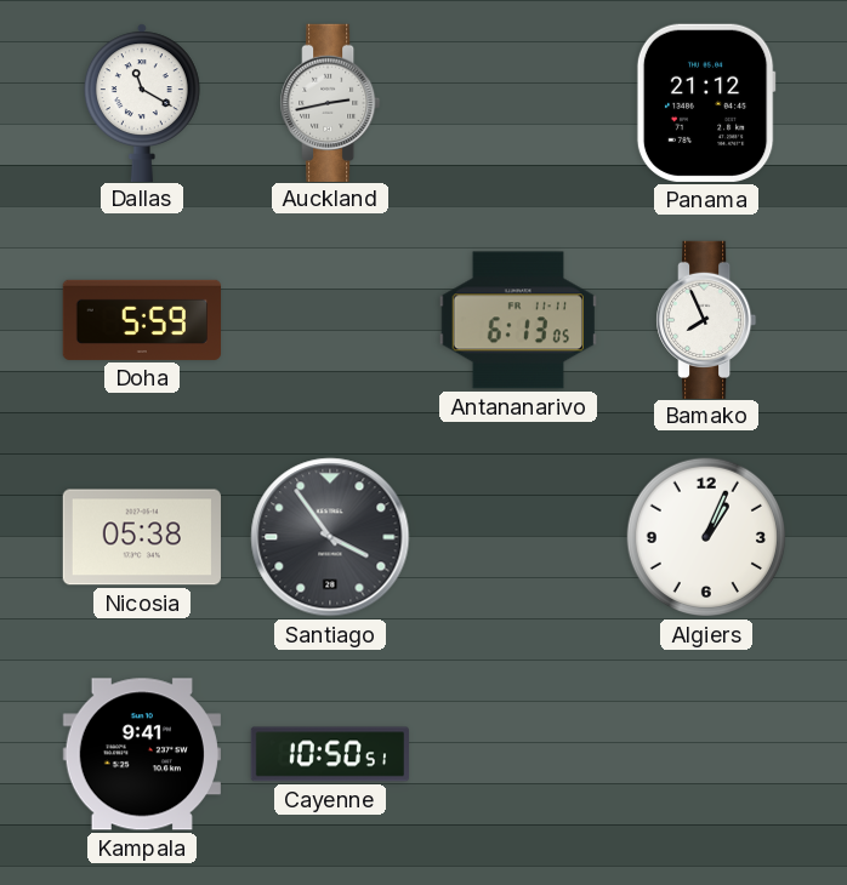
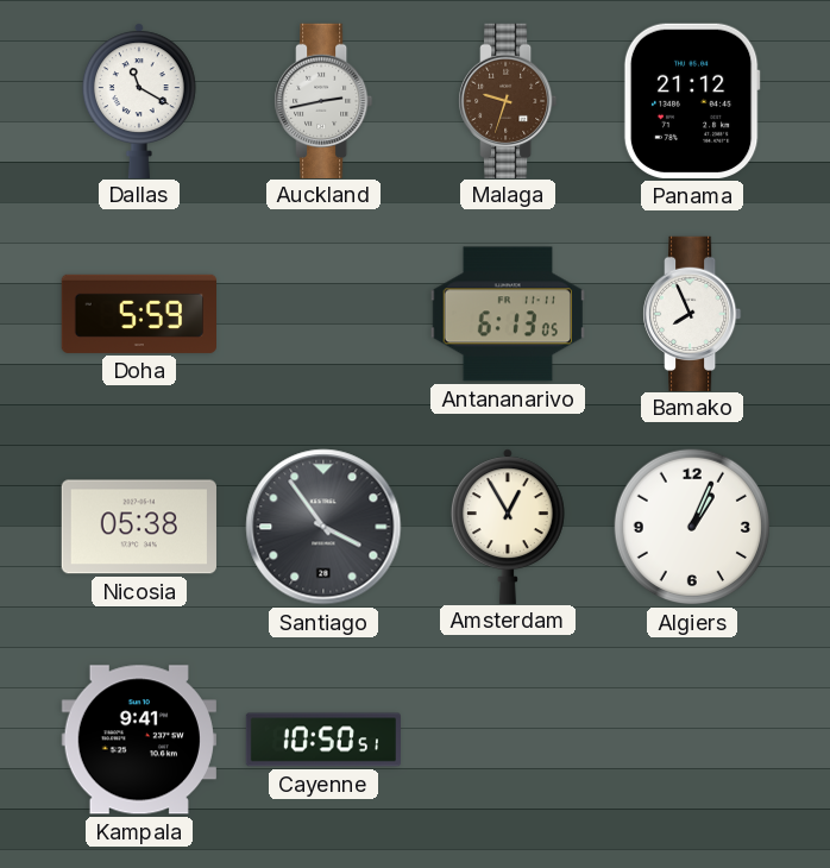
Malaga: none -> 9:33
Amsterdam: none -> 12:55
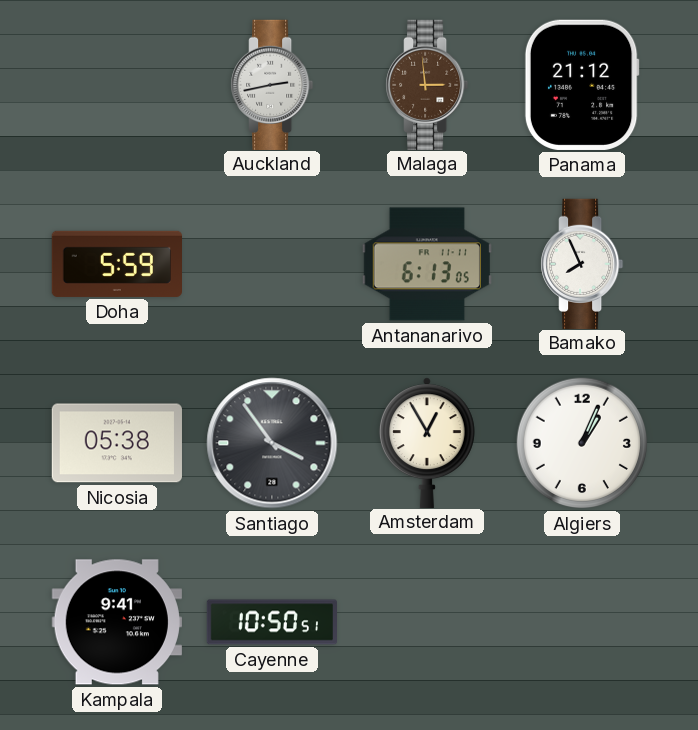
Dallas: 11:20 -> none
Malaga: 9:33 -> 2:59
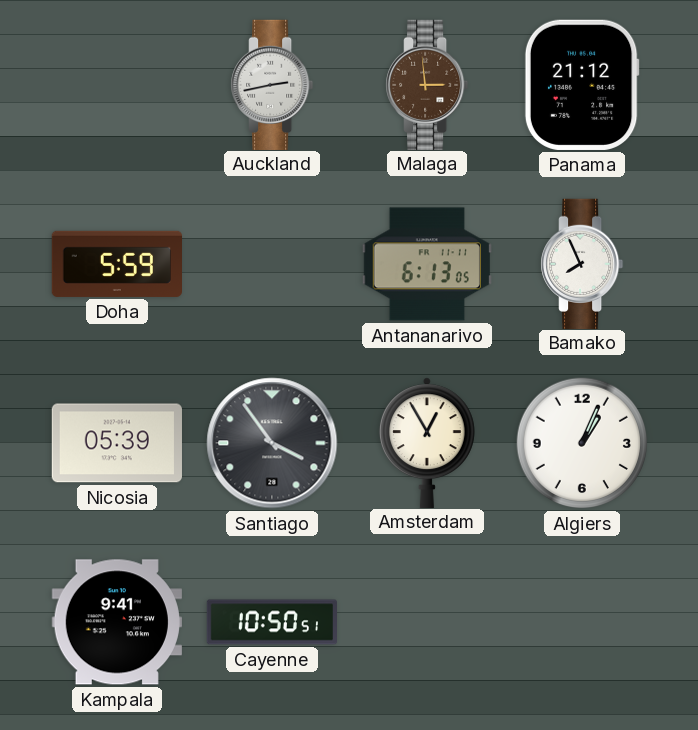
Nicosia: 05:38 -> 05:39
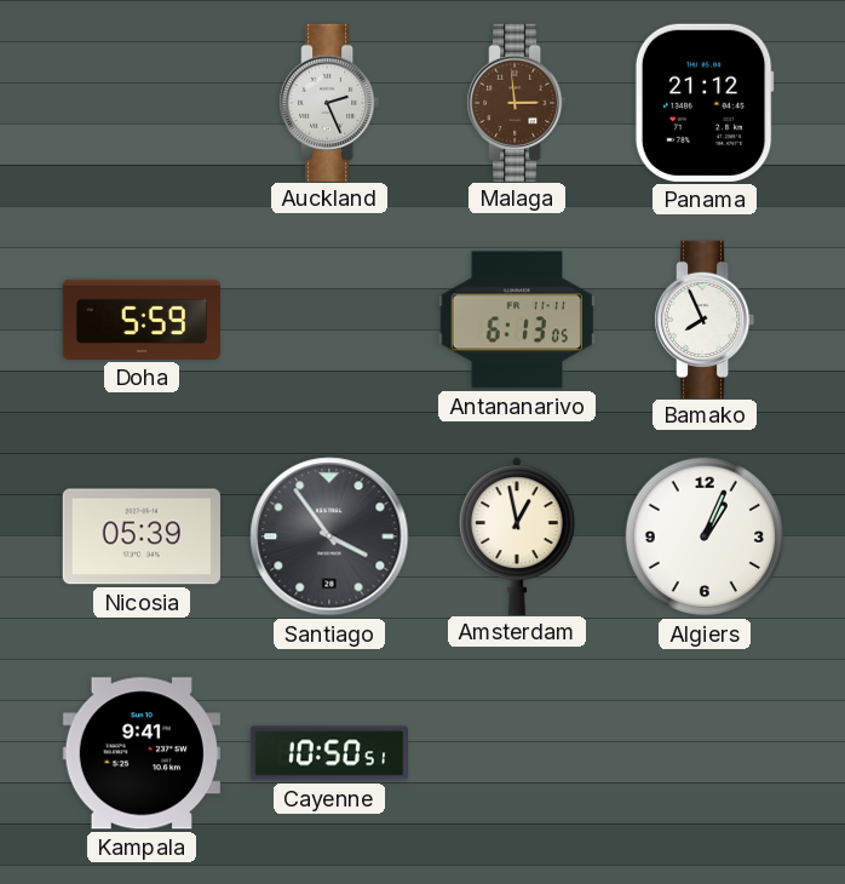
Auckland: 2:43 -> 2:26
Amsterdam: 12:55 -> 12:58
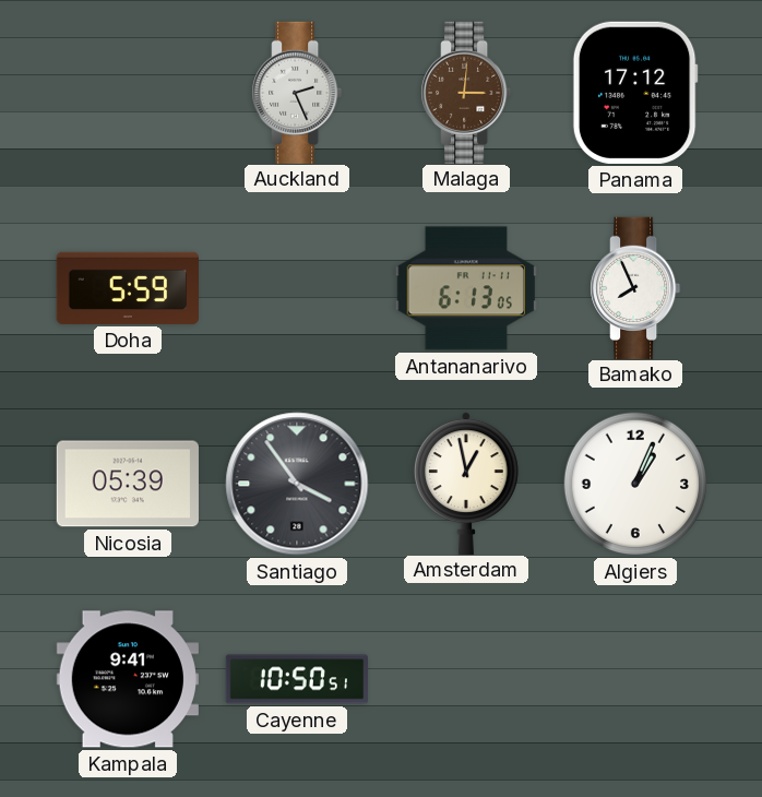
Malaga: 2:59 -> 3:01
Panama: 21:12 -> 17:12
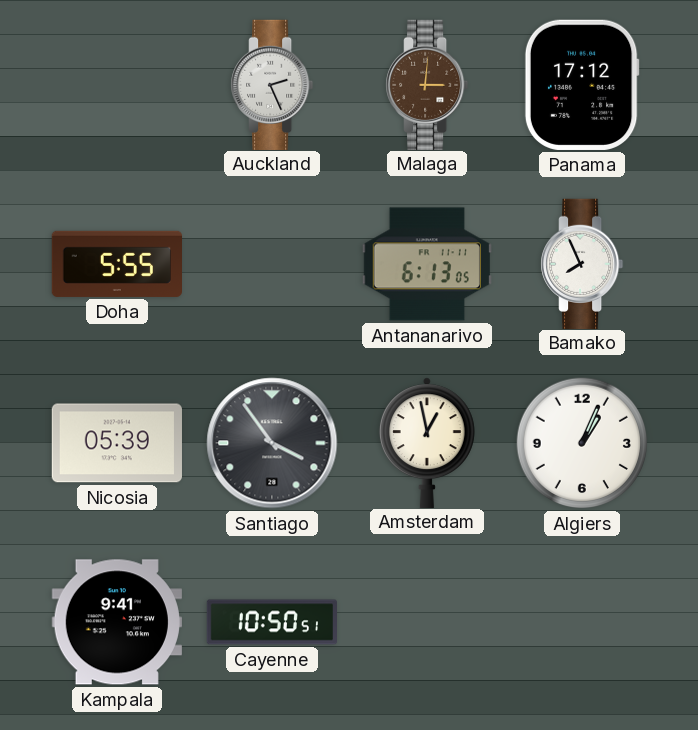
Doha: 5:59 -> 5:55
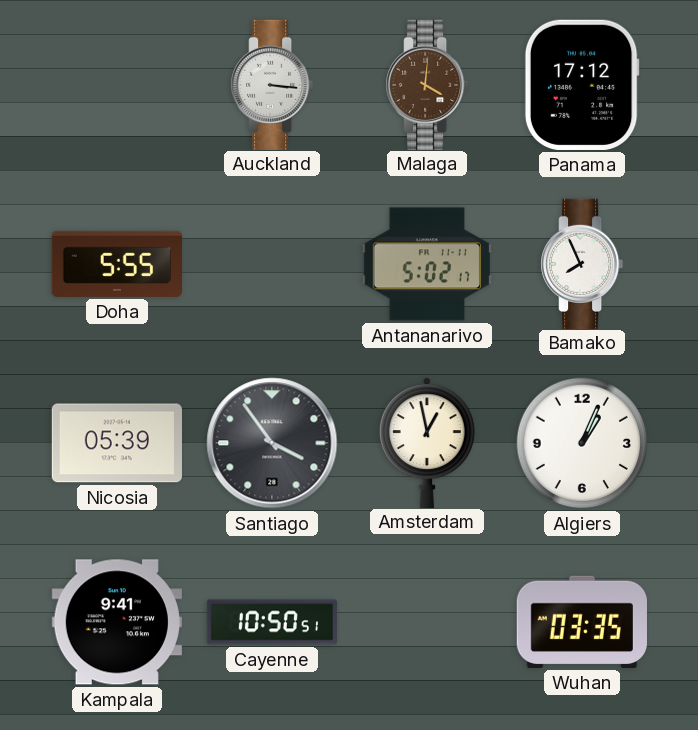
Auckland: 2:26 -> 3:16
Malaga: 3:01 -> 4:01
Antananarivo: 6:13 -> 5:02
Wuhan: none -> 03:35
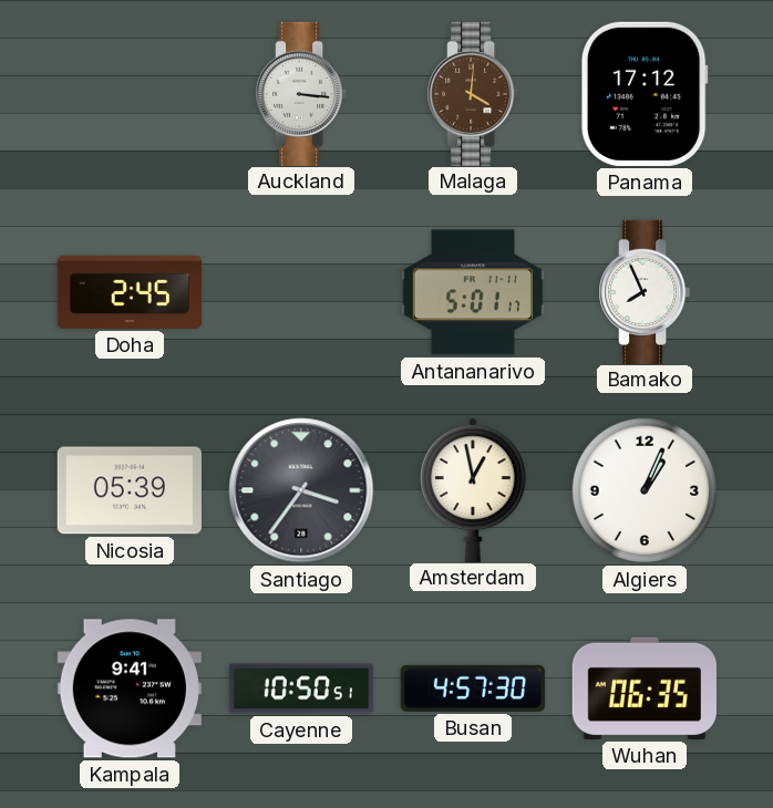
Doha: 5:55 -> 2:45
Antananarivo: 5:02 -> 5:01
Santiago: 3:54 -> 3:36
Busan: none -> 4:57
Wuhan: 03:35 -> 06:35
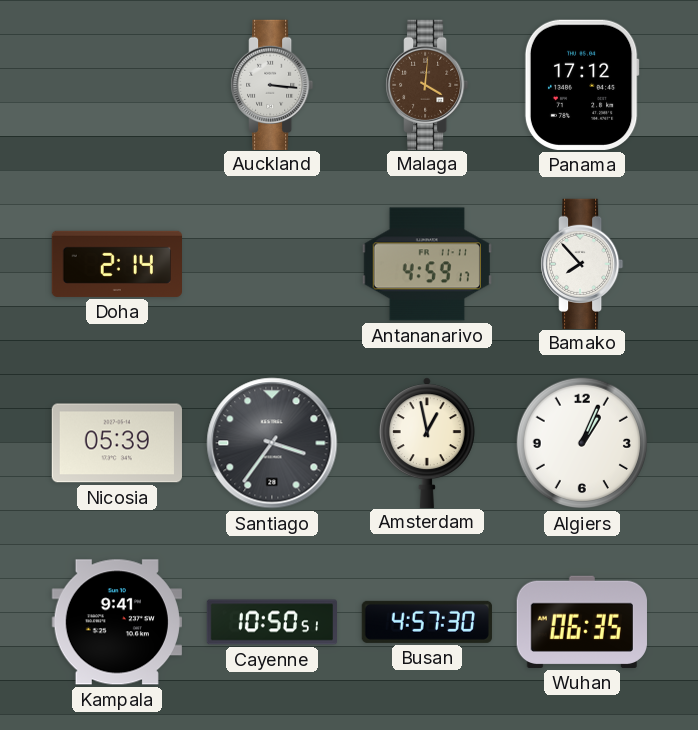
Doha: 2:45 -> 2:14
Antananarivo: 5:01 -> 4:59
Bamako: 7:56 -> 7:53
